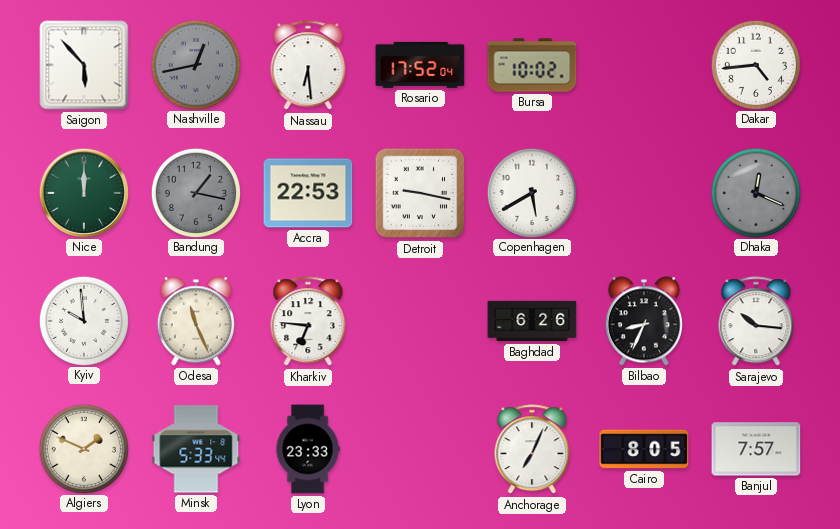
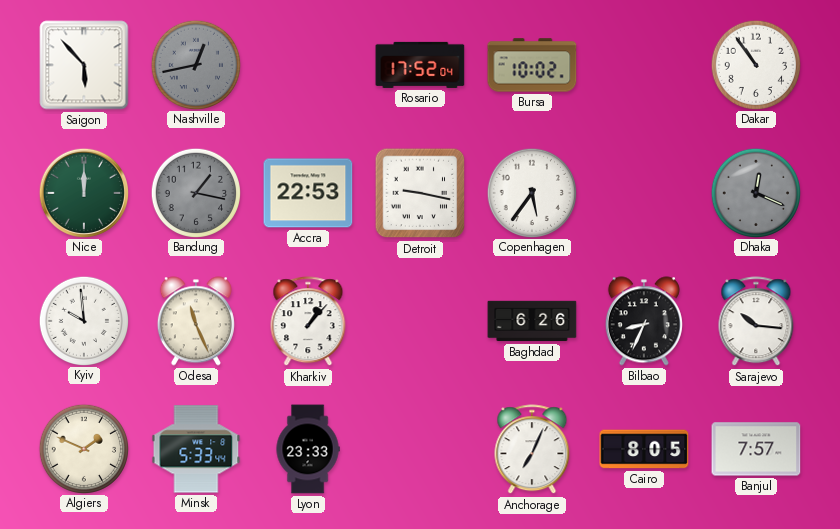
Nassau: 6:29 -> none
Dakar: 4:44 -> 10:54
Copenhagen: 5:40 -> 5:36
Kharkiv: 6:46 -> 1:07
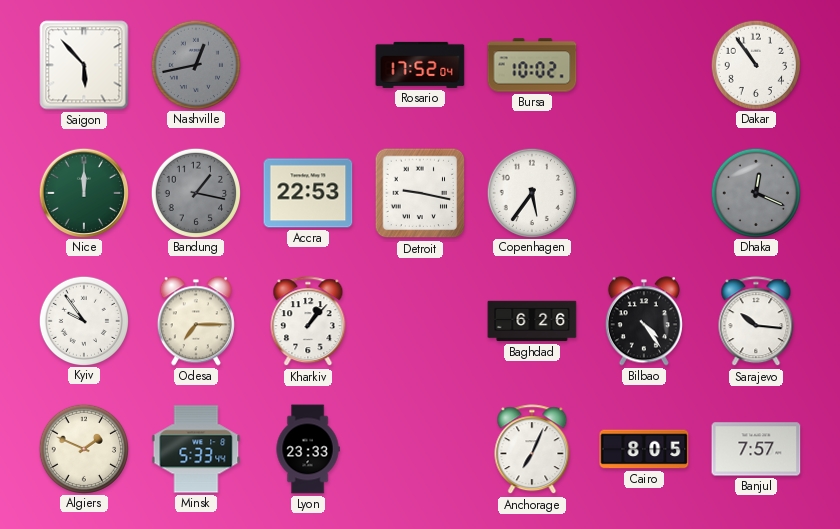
Kyiv: 9:59 -> 9:54
Odesa: 11:26 -> 7:15
Bilbao: 8:34 -> 4:24
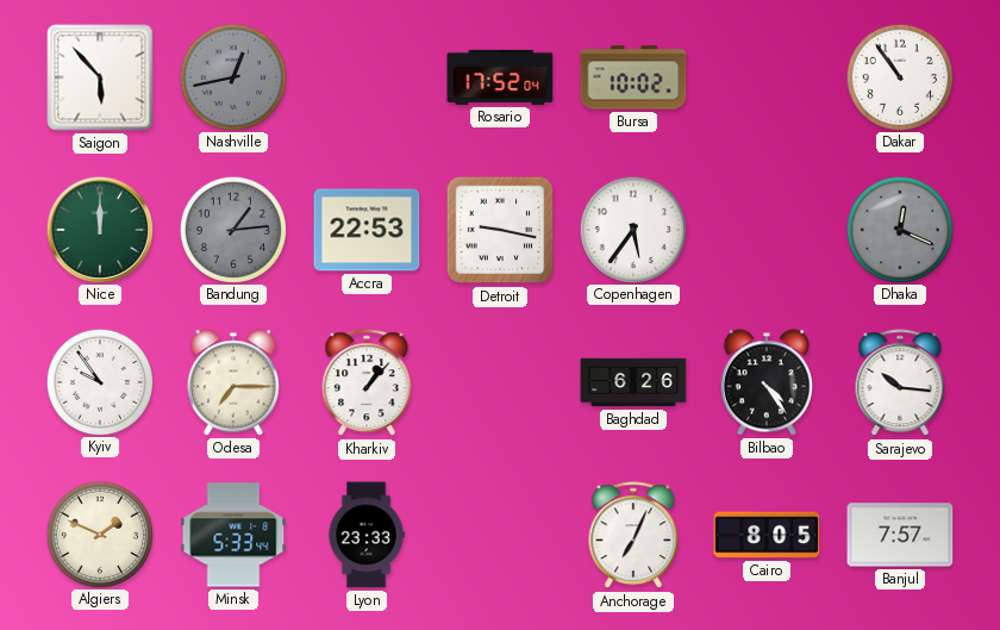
Bandung: 1:17 -> 1:14
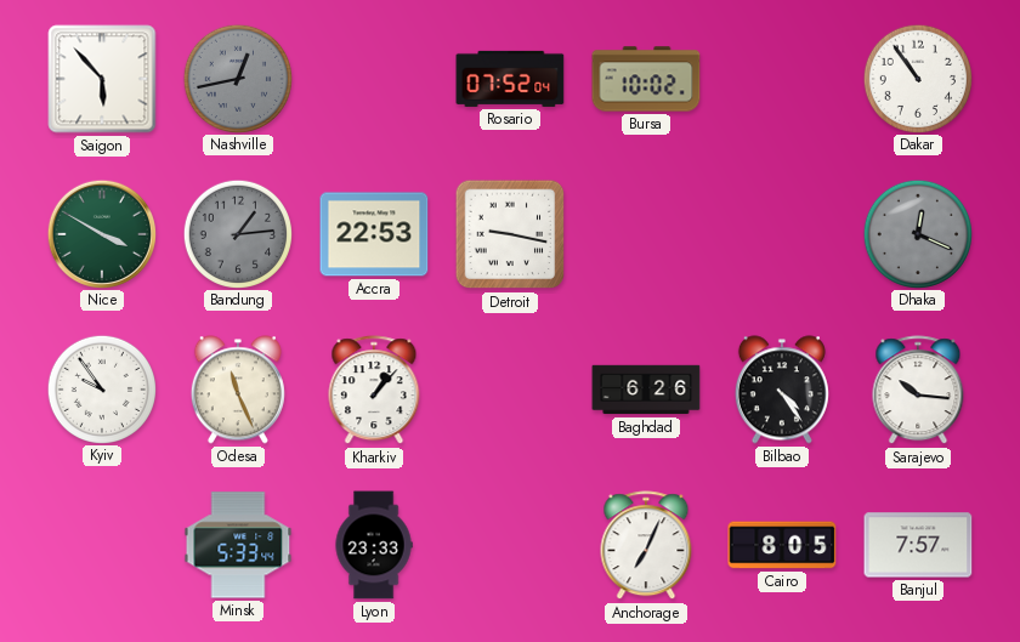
Rosario: 17:52 -> 07:52
Nice: 12:00 -> 3:50
Copenhagen: 5:36 -> none
Odesa: 7:15 -> 11:26
Algiers: 1:49 -> none
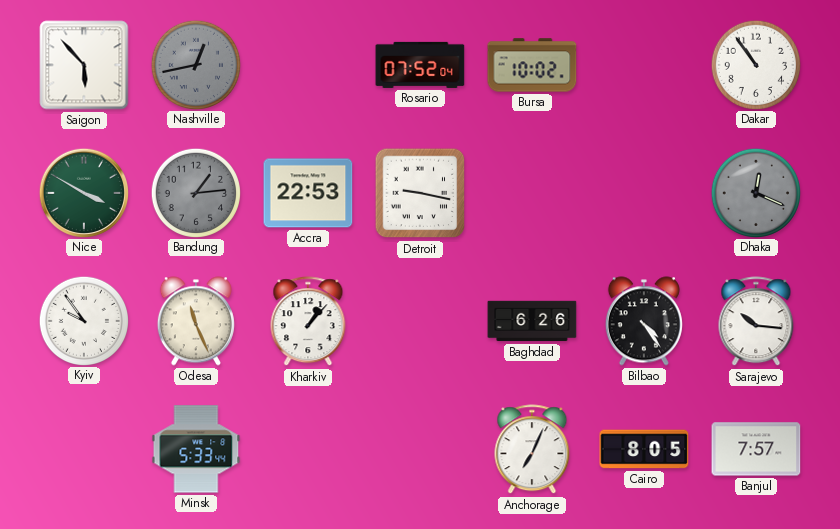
Lyon: 23:33 -> none
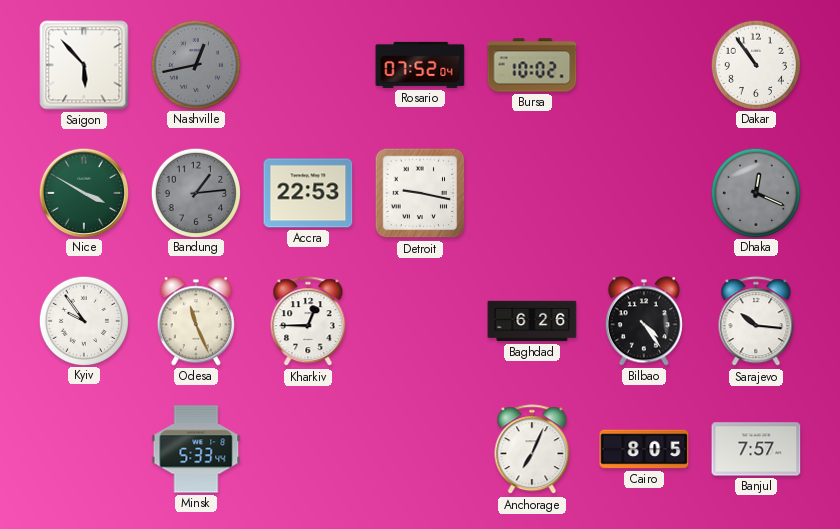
Kharkiv: 1:07 -> 12:45
